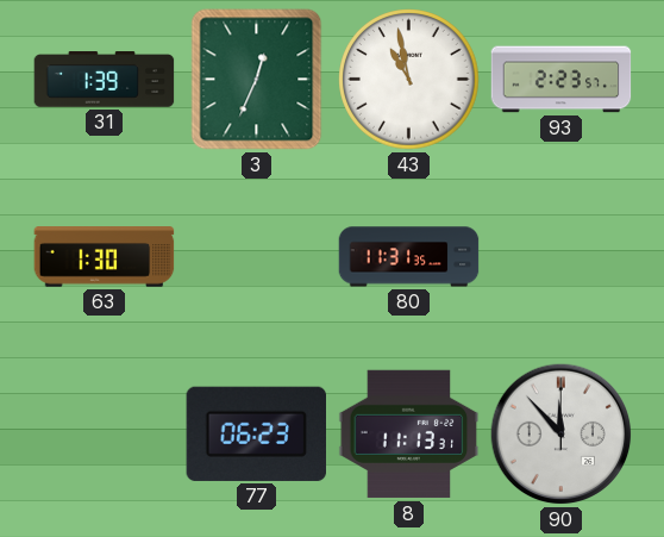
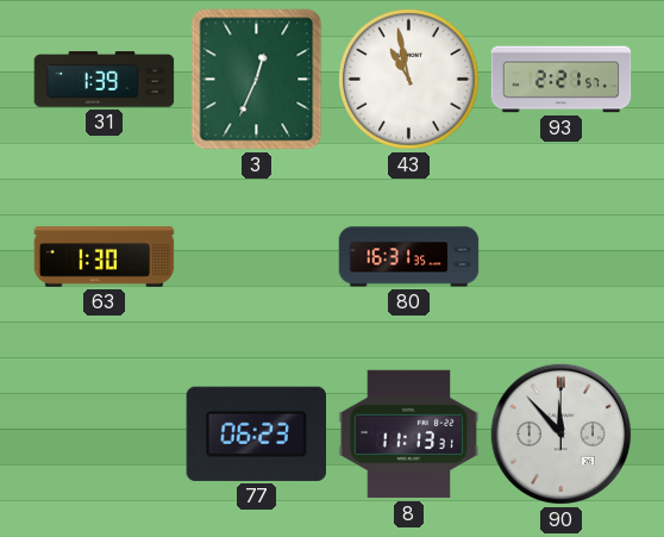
93: 2:23 -> 2:21
80: 11:31 -> 16:31
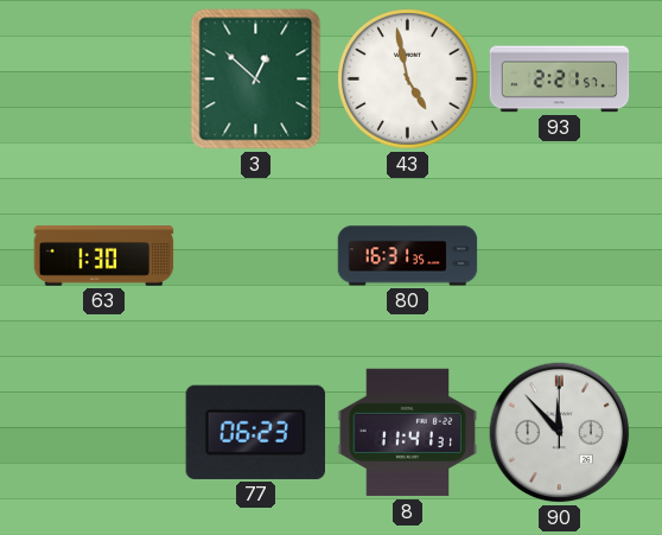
31: 1:39 -> none
3: 12:34 -> 12:52
43: 10:58 -> 4:58
8: 11:13 -> 11:41
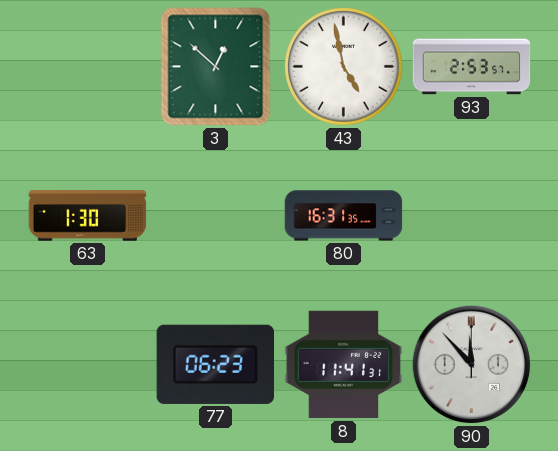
93: 2:21 -> 2:53
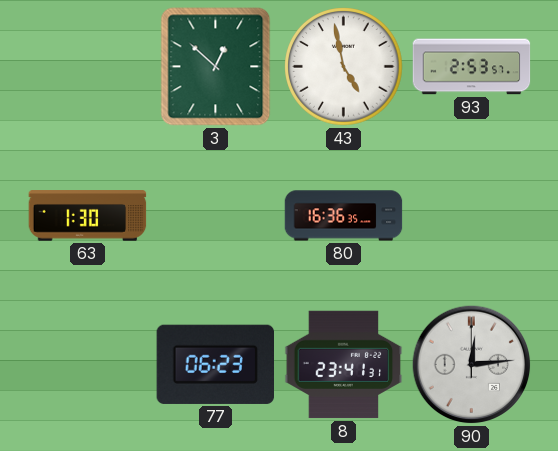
80: 16:31 -> 16:36
8: 11:41 -> 23:41
90: 11:53 -> 12:14
